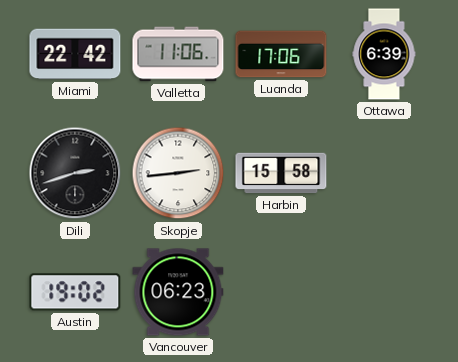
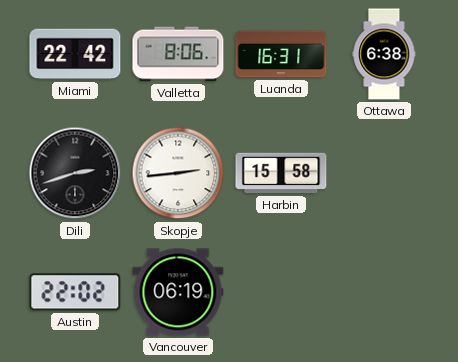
Valletta: 11:06 -> 8:06
Luanda: 17:06 -> 16:31
Ottawa: 6:39 -> 6:38
Austin: 19:02 -> 22:02
Vancouver: 06:23 -> 06:19
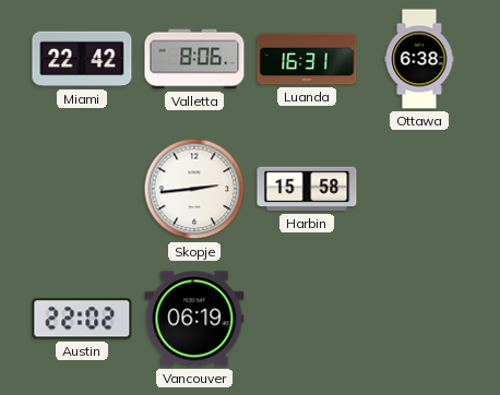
Dili: 2:42 -> none
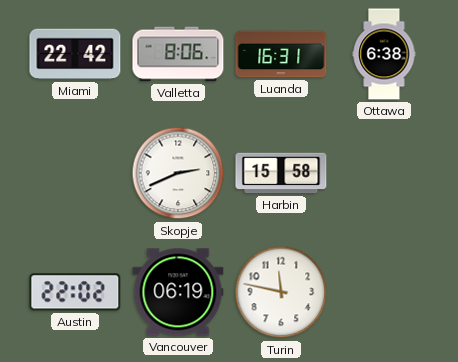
Skopje: 2:44 -> 2:41
Turin: none -> 11:47
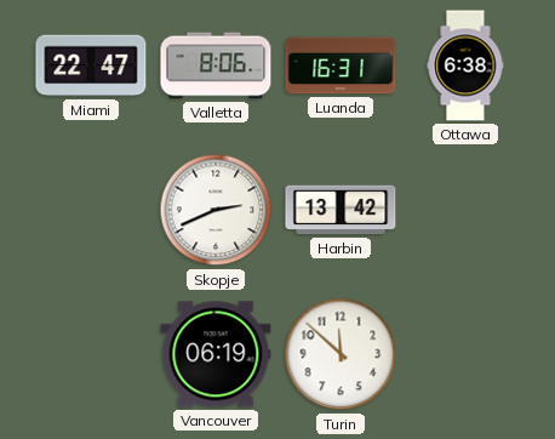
Miami: 22:42 -> 22:47
Harbin: 15:58 -> 13:42
Austin: 22:02 -> none
Turin: 11:47 -> 11:52
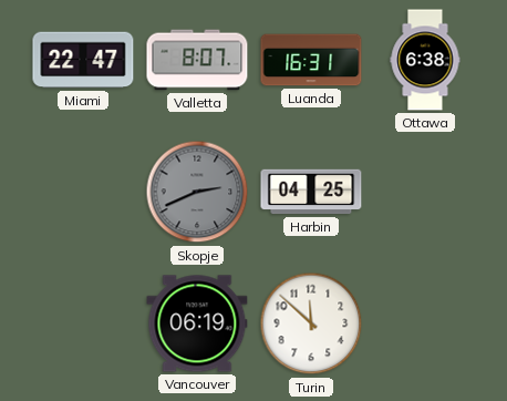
Valletta: 8:06 -> 8:07
Skopje dial: white -> grey
Harbin: 13:42 -> 04:25
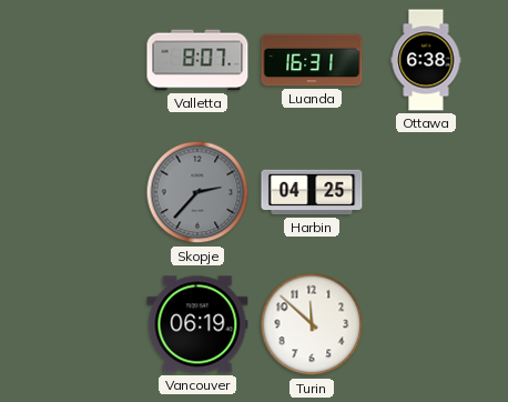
Miami: 22:47 -> none
Skopje: 2:41 -> 2:37
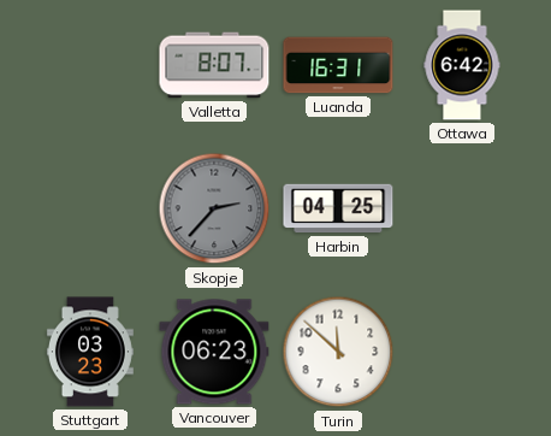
Ottawa: 6:38 -> 6:42
Stuttgart: none -> 03:23
Vancouver: 06:19 -> 06:23
